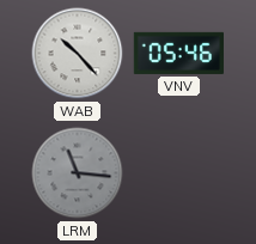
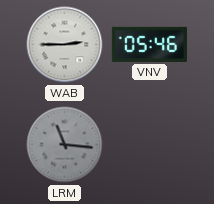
WAB: 10:23 -> 2:45
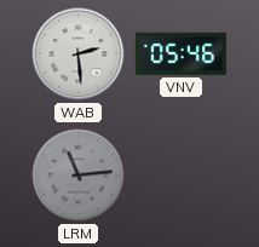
WAB: 2:45 -> 2:29
LRM: 11:16 -> 11:14
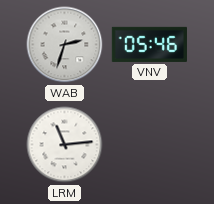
WAB: 2:29 -> 2:33
LRM dial: grey -> white
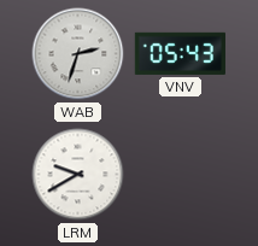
VNV: 05:46 -> 05:43
LRM: 11:14 -> 9:40
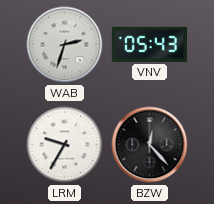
LRM: 9:40 -> 9:35
BZW: none -> 12:23
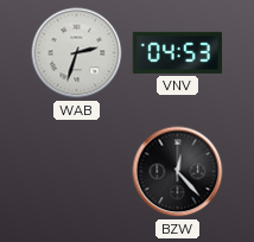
VNV: 05:43 -> 04:53
LRM: 9:35 -> none
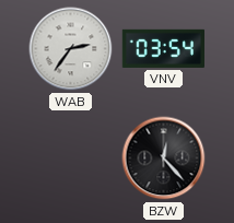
WAB: 2:33 -> 2:36
VNV: 04:53 -> 03:54
